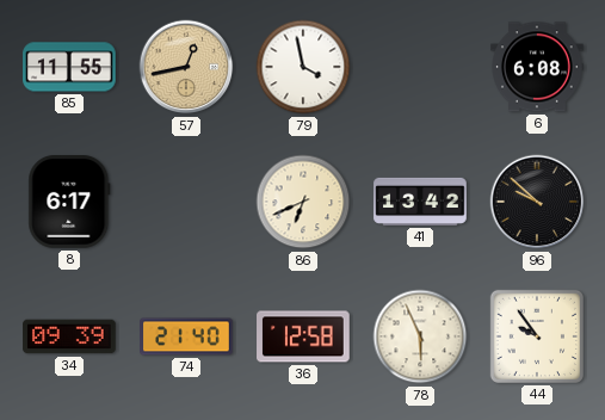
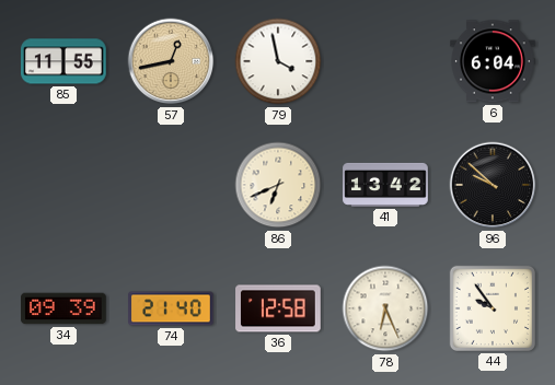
6: 6:08 -> 6:04
8: 6:17 -> none
78: 5:56 -> 6:26
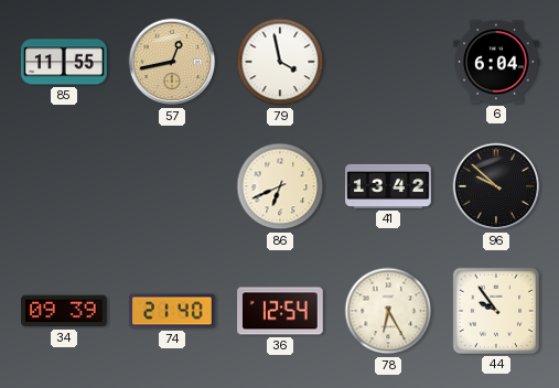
36: 12:58 -> 12:54
78: 6:26 -> 6:25
